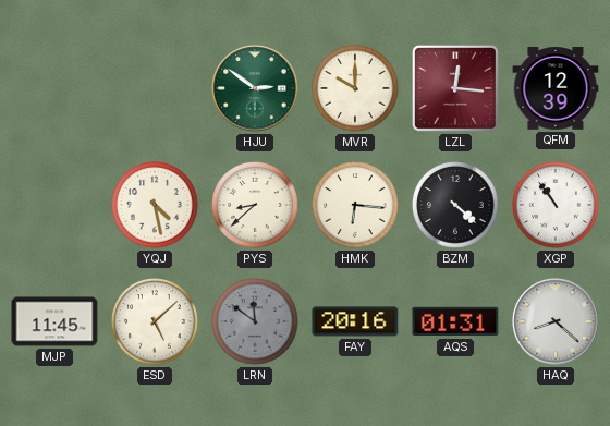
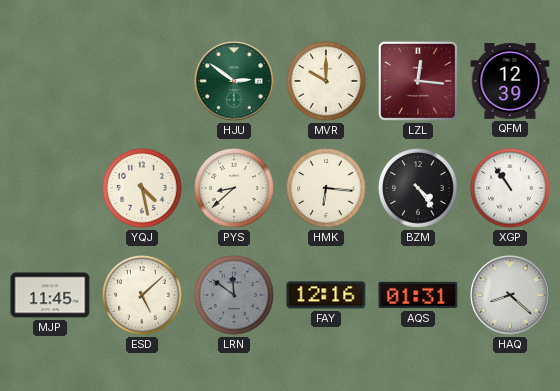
BZM: 4:22 -> 4:24
FAY: 20:16 -> 12:16
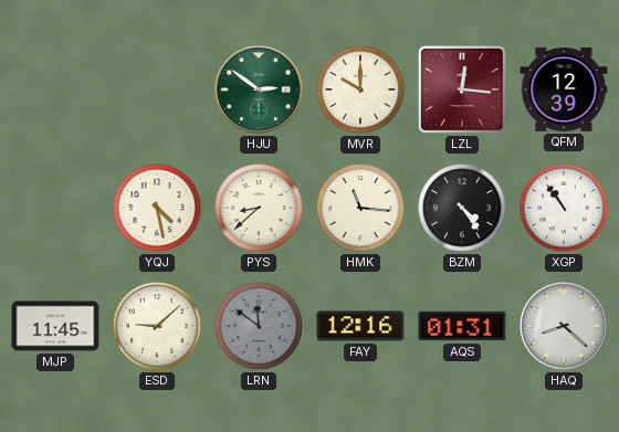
HMK: 6:16 -> 11:16
ESD: 5:08 -> 9:08
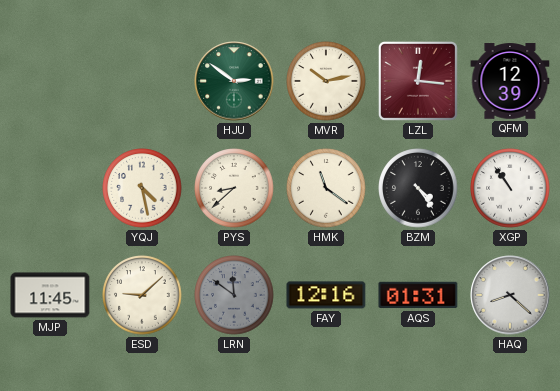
MVR: 10:00 -> 10:13
HMK: 11:16 -> 11:21
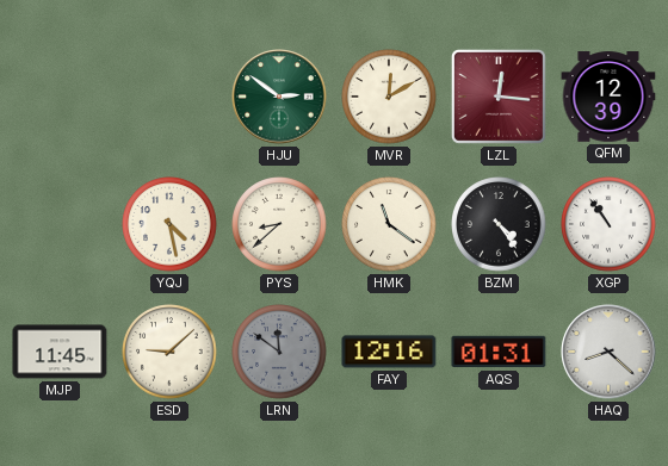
MVR: 10:13 -> 12:10
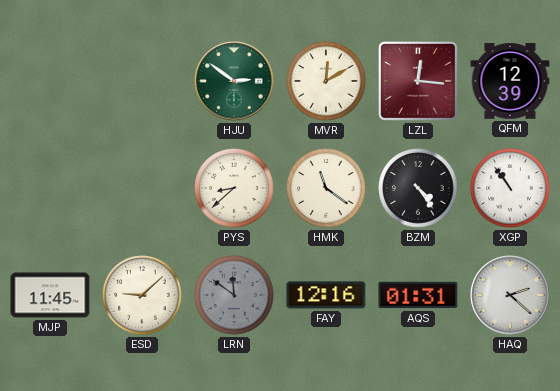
YQJ: 4:28 -> none
HAQ: 8:22 -> 2:22
